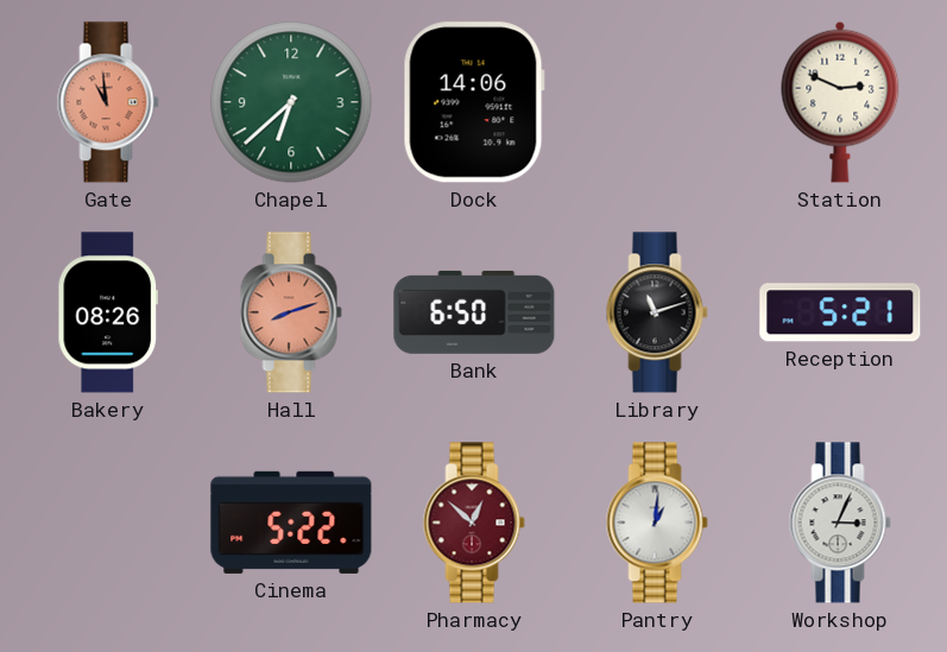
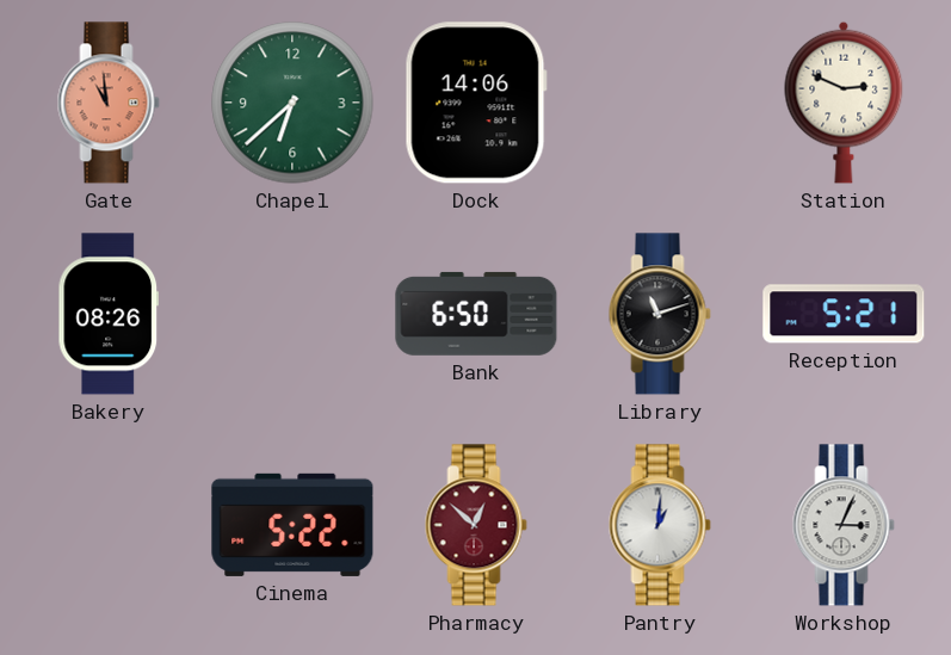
Hall: 8:12 -> none
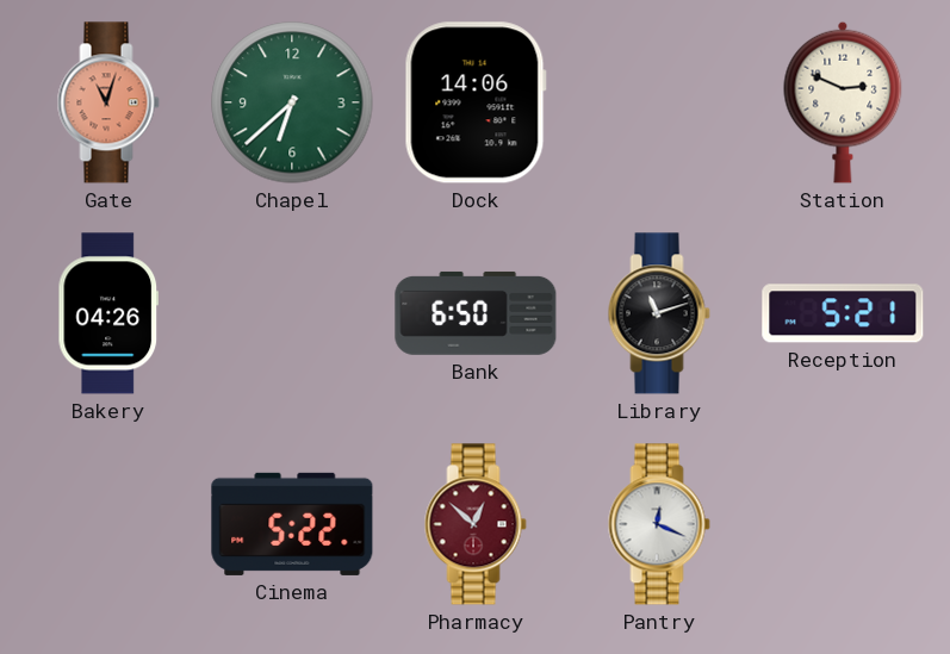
Gate: 10:59 -> 11:03
Bakery: 08:26 -> 04:26
Pantry: 1:01 -> 12:19
Workshop: 3:04 -> none
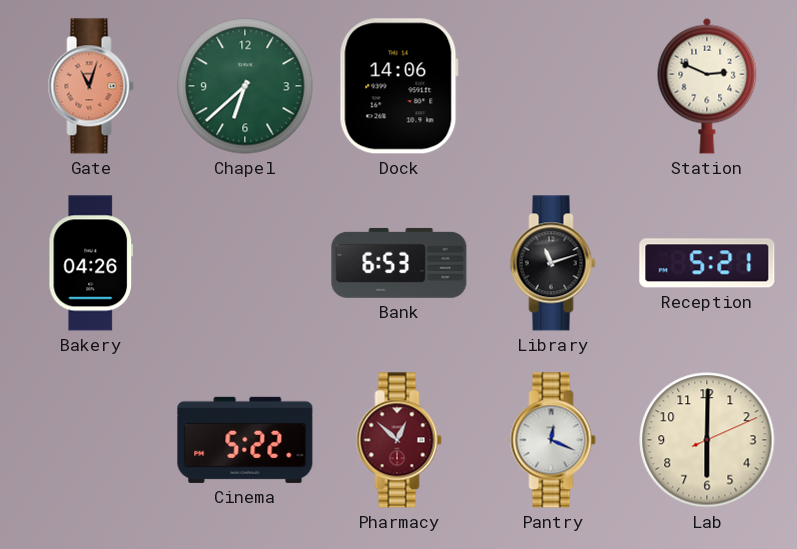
Bank: 6:50 -> 6:53
Lab: none -> 6:00
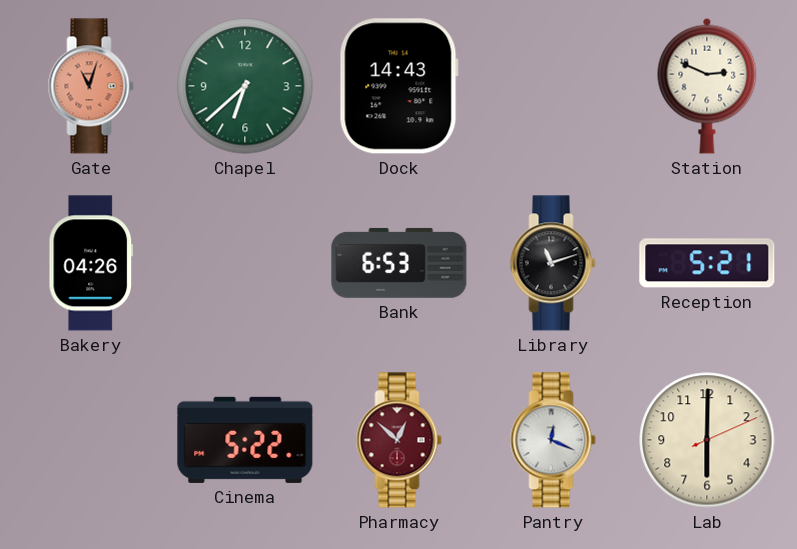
Dock: 14:06 -> 14:43
